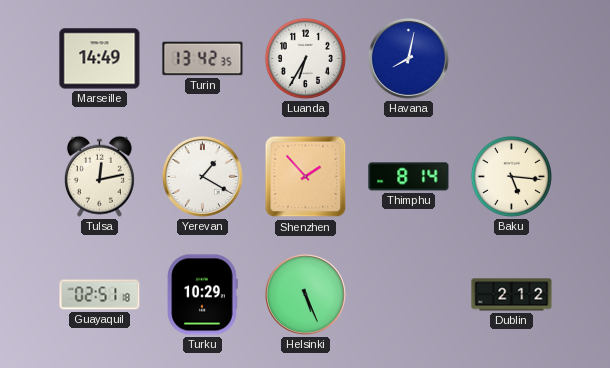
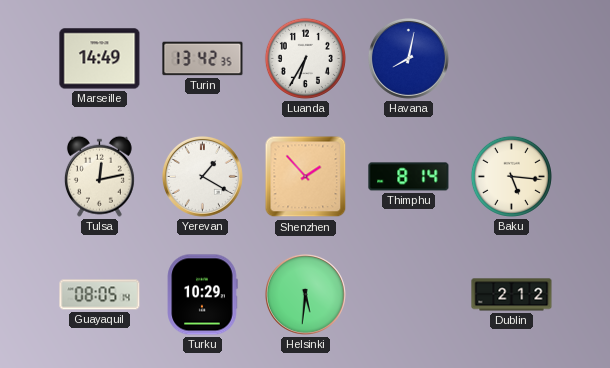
Guayaquil: 02:51 -> 08:05
Helsinki: 5:26 -> 5:31
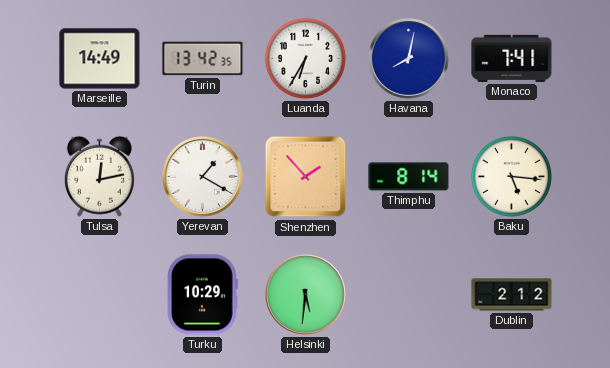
Monaco: none -> 7:41
Guayaquil: 08:05 -> none
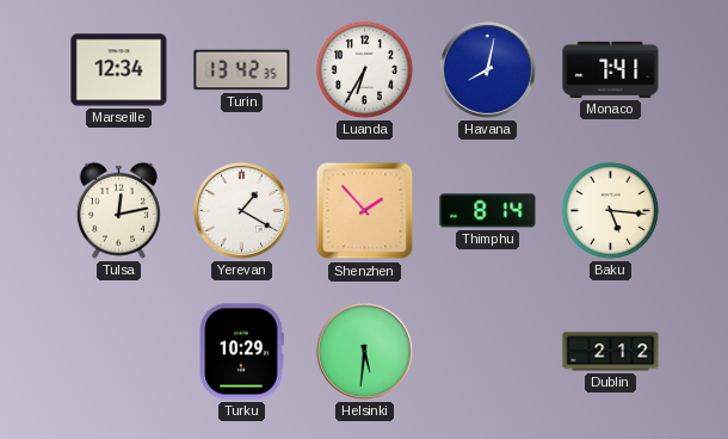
Marseille: 14:49 -> 12:34
